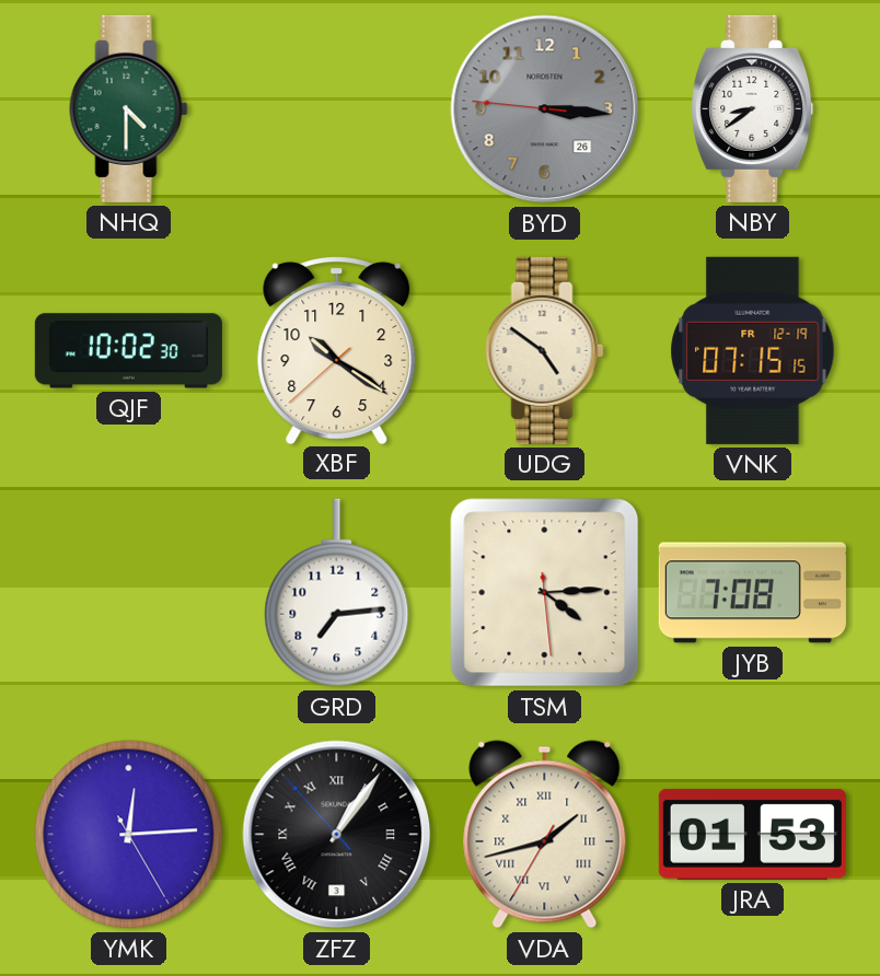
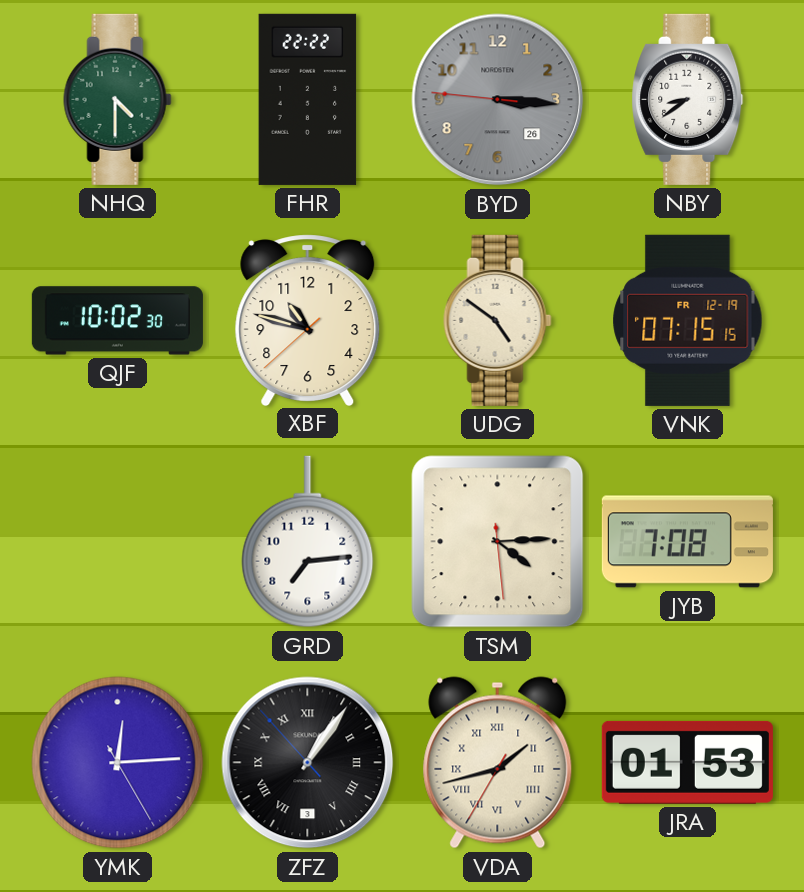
FHR: none -> 22:22
XBF: 10:20 -> 10:47
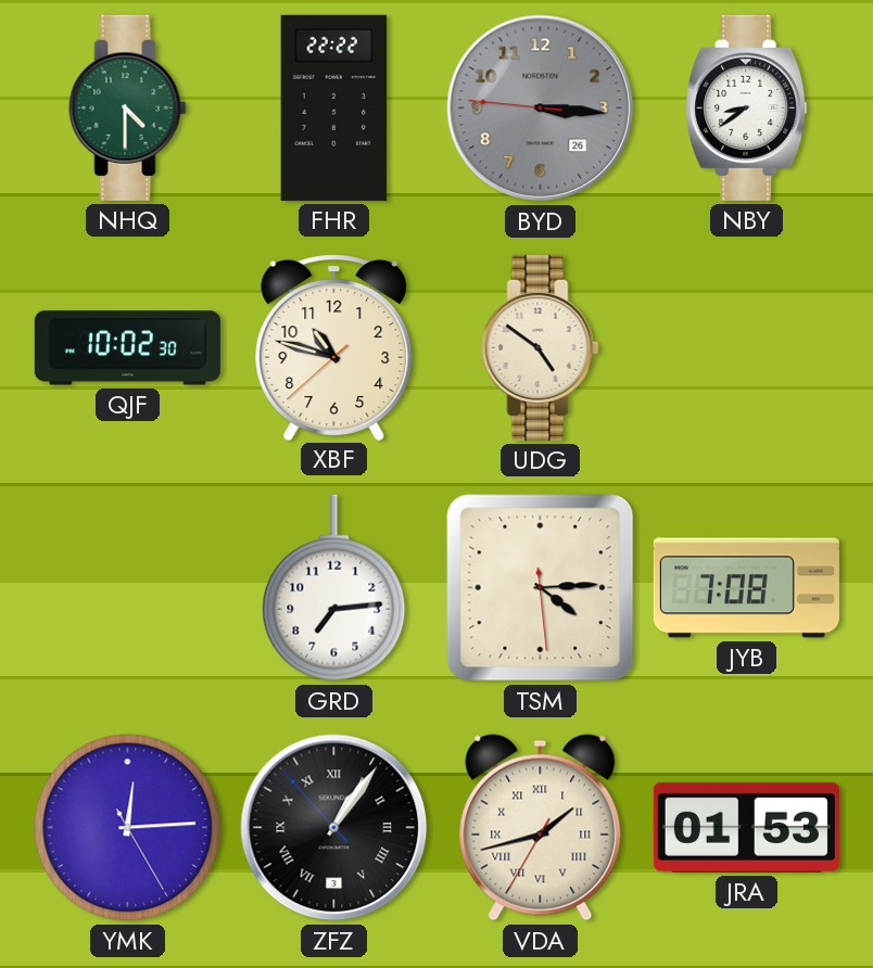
VNK: 07:15 -> none
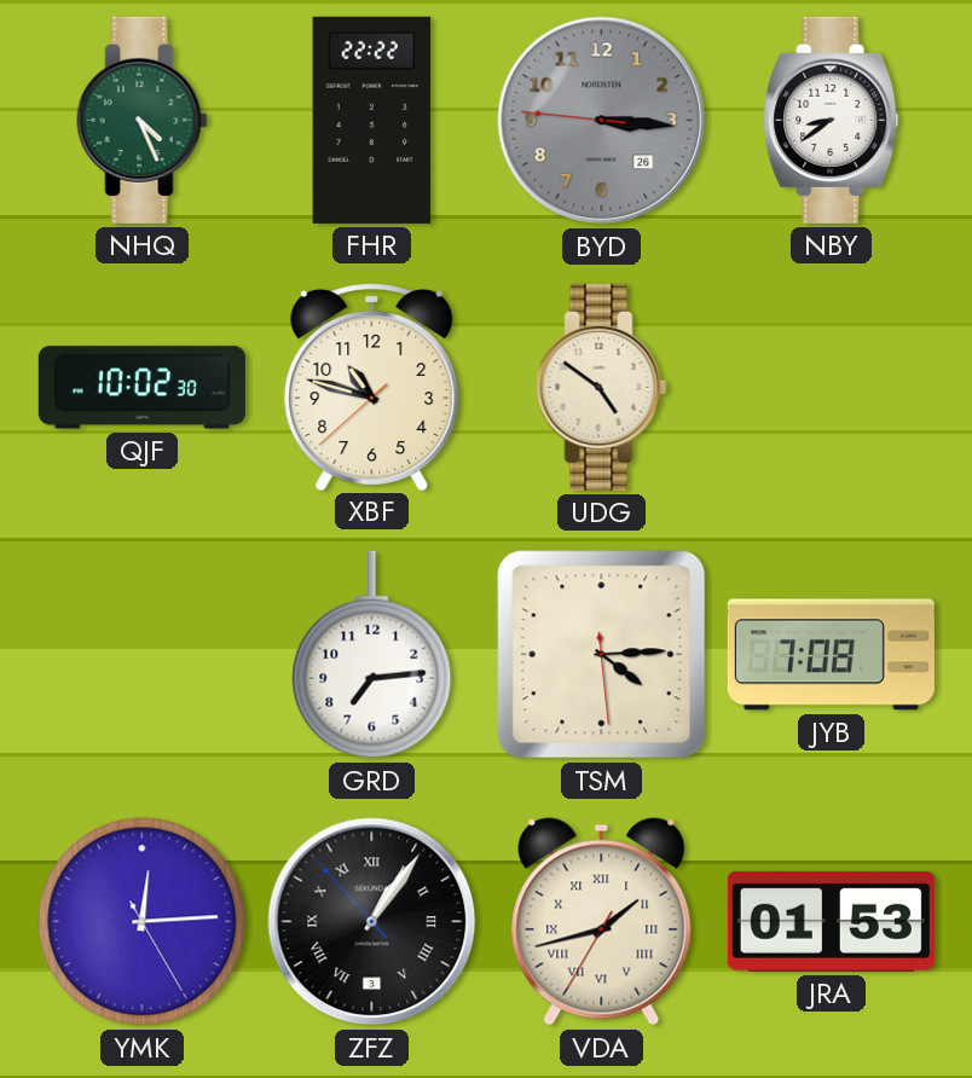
NHQ: 4:30 -> 4:26
